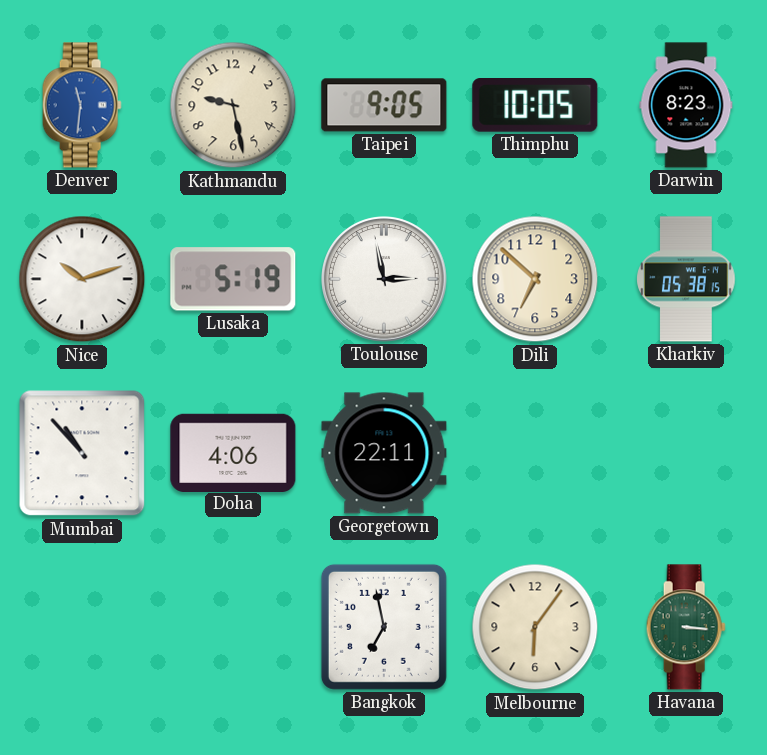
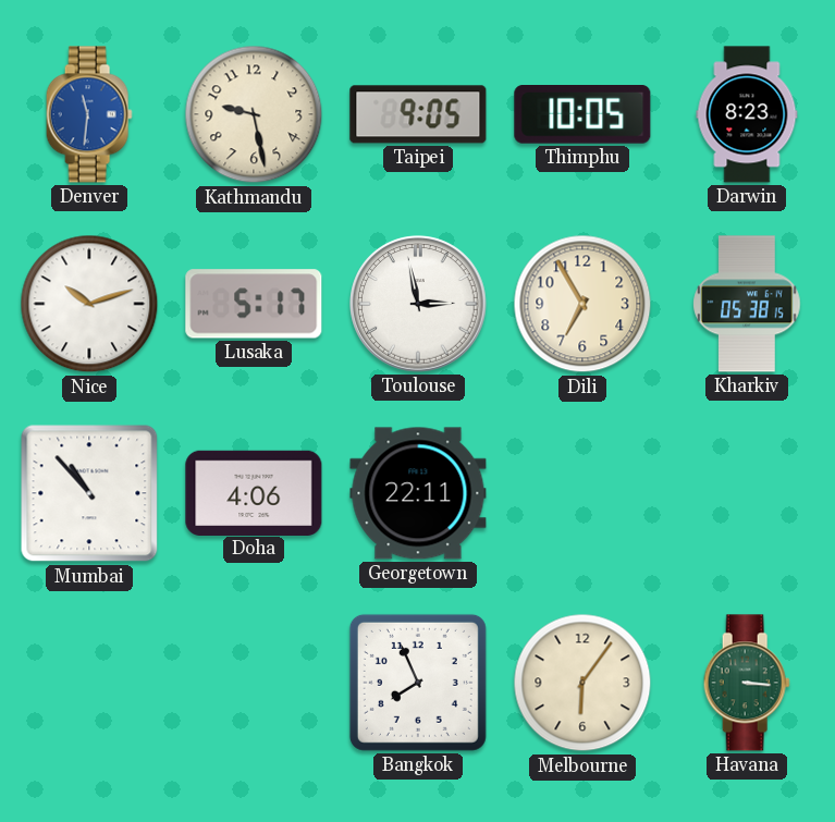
Lusaka: 5:19 -> 5:17
Dili: 6:52 -> 6:55
Bangkok: 6:58 -> 7:56
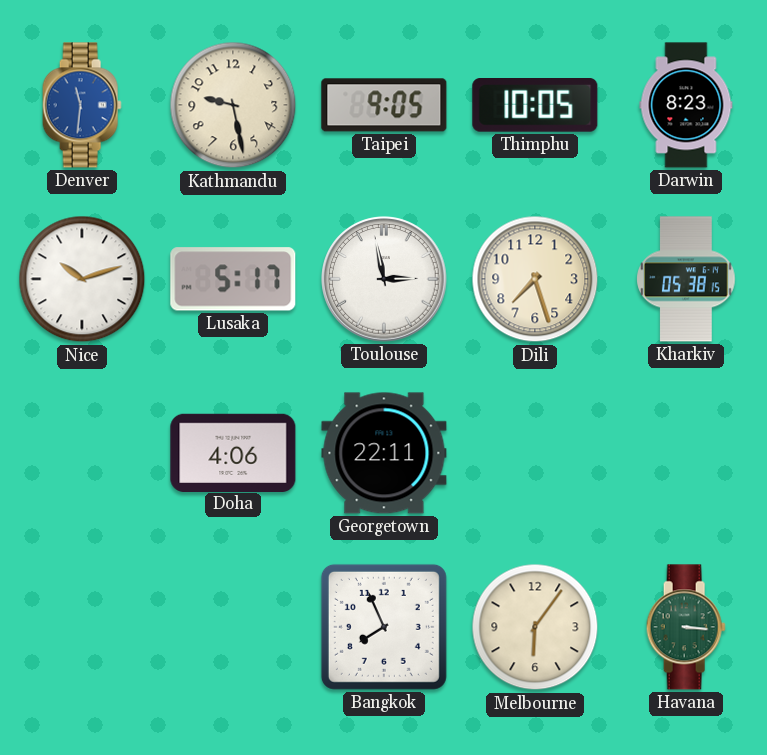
Dili: 6:55 -> 7:27
Mumbai: 10:53 -> none
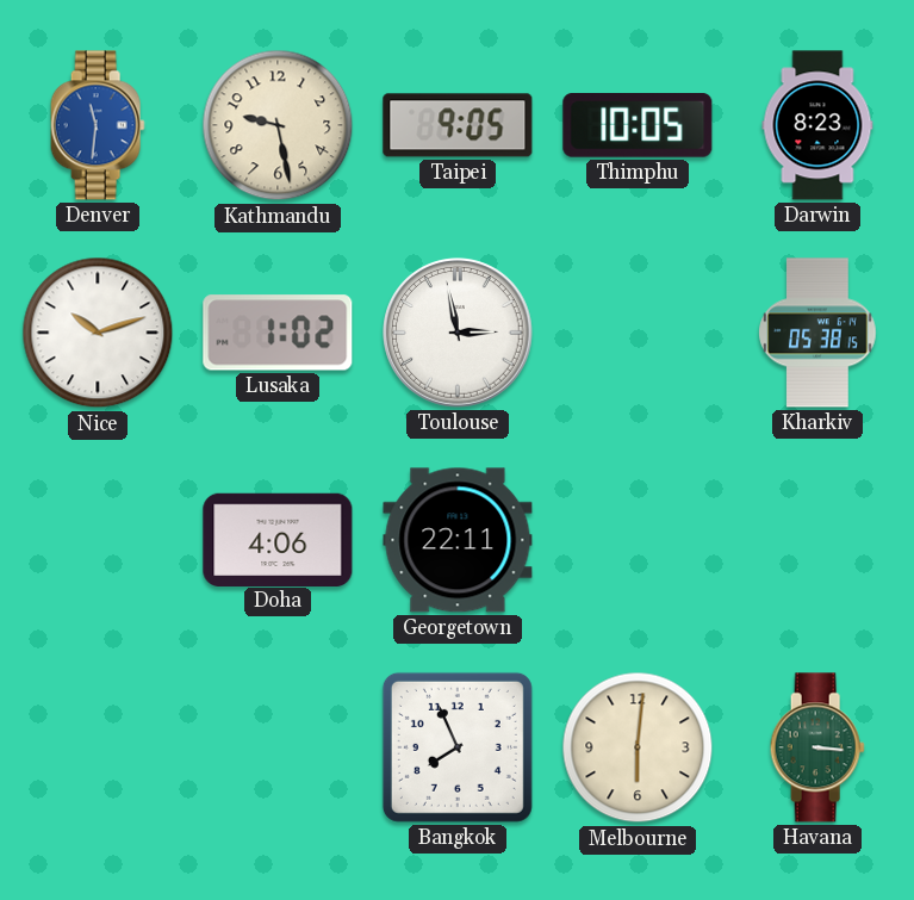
Lusaka: 5:17 -> 1:02
Dili: 7:27 -> none
Melbourne: 6:06 -> 6:01
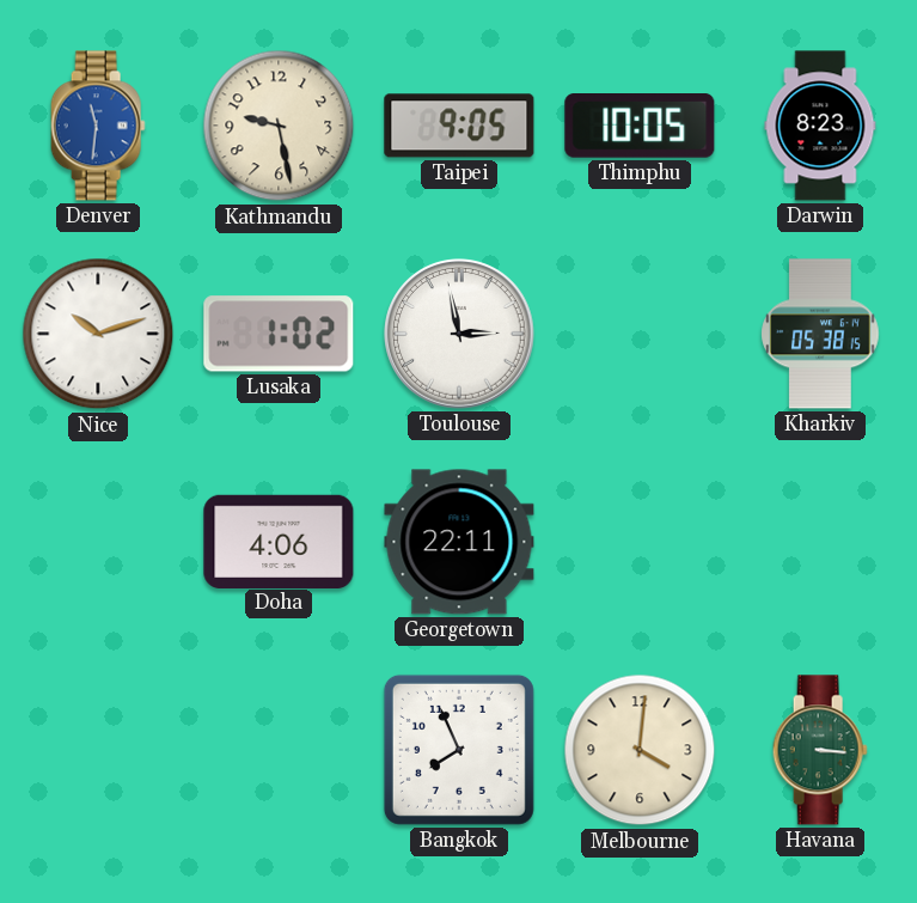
Melbourne: 6:01 -> 4:01
